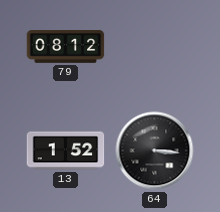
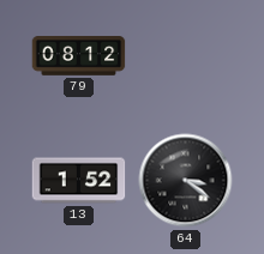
64: 3:16 -> 3:21
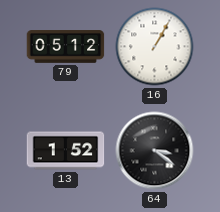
79: 08:12 -> 05:12
16: none -> 1:05
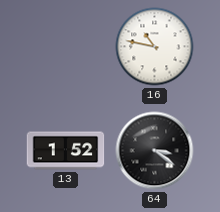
79: 05:12 -> none
16: 1:05 -> 10:47
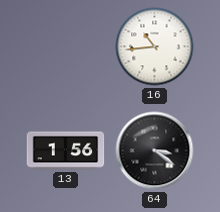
16: 10:47 -> 10:44
13: 1:52 -> 1:56
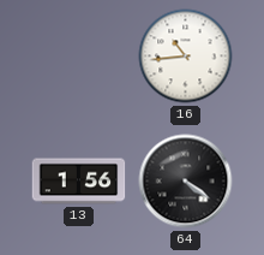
64: 3:21 -> 4:21
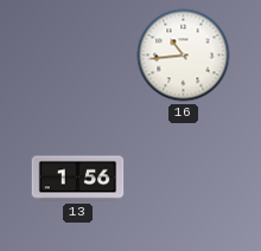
64: 4:21 -> none
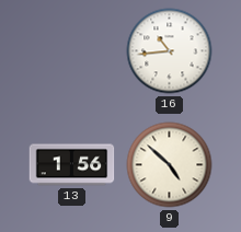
9: none -> 4:52
